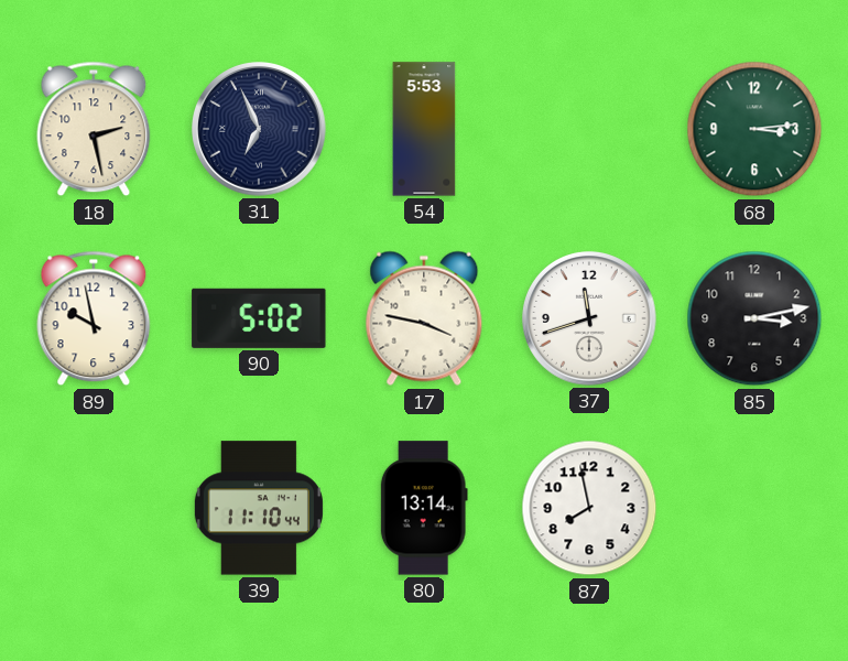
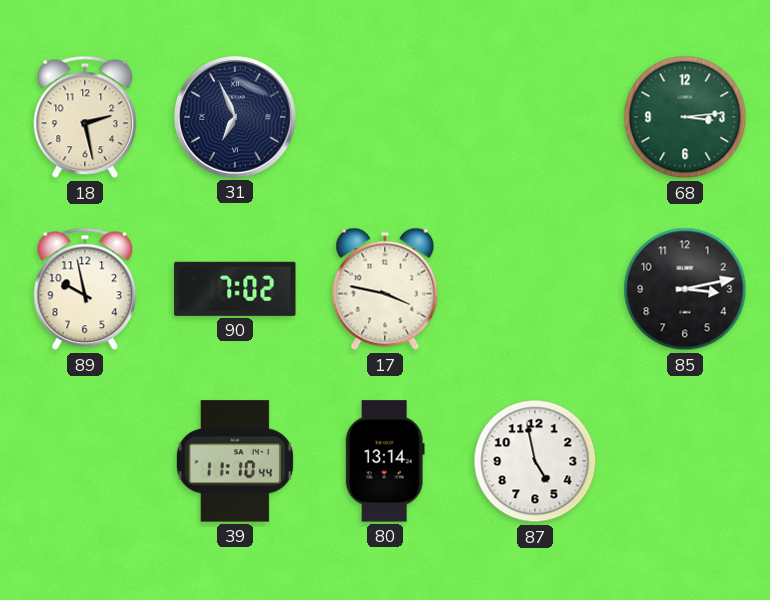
54: 5:53 -> none
90: 5:02 -> 7:02
37: 11:42 -> none
87: 7:58 -> 4:58
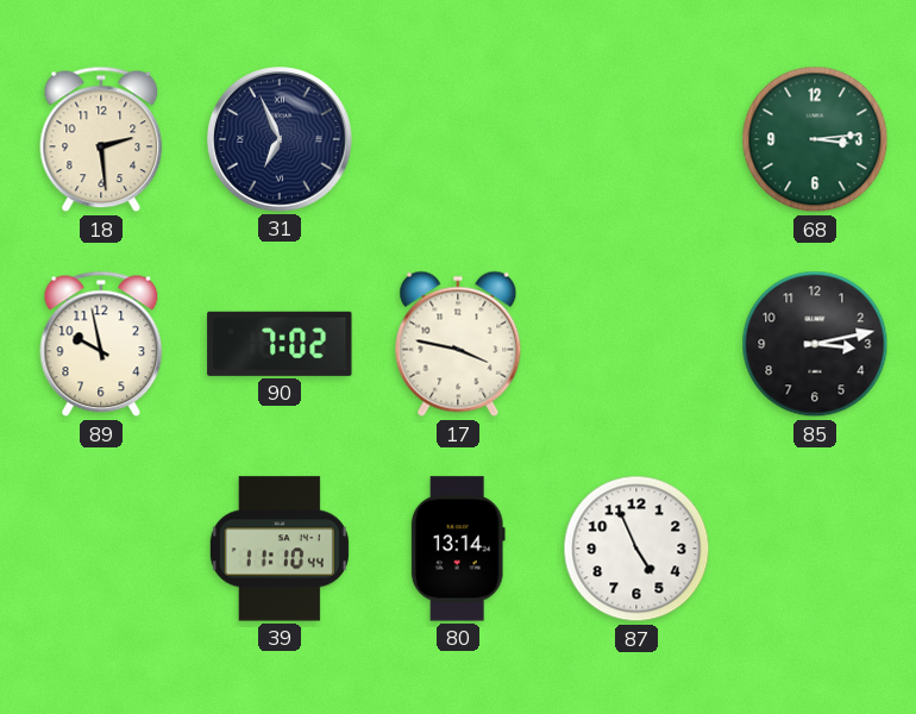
18: 2:28 -> 2:29
87: 4:58 -> 4:56
